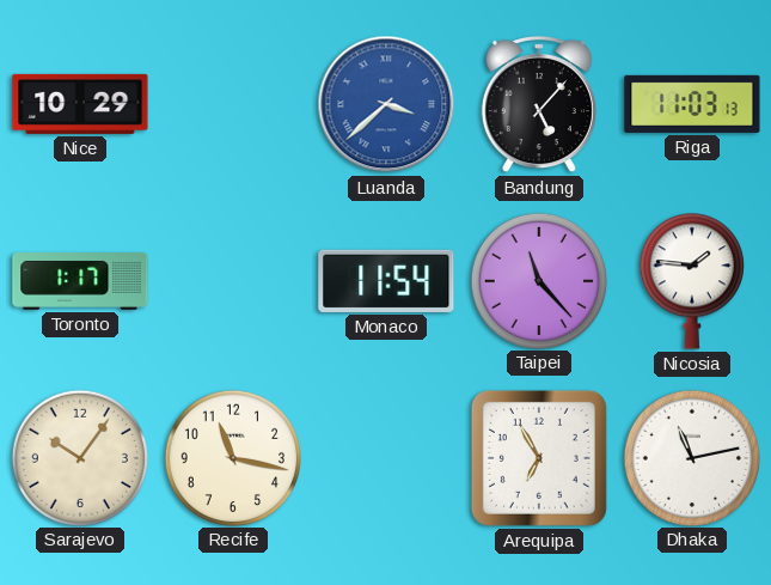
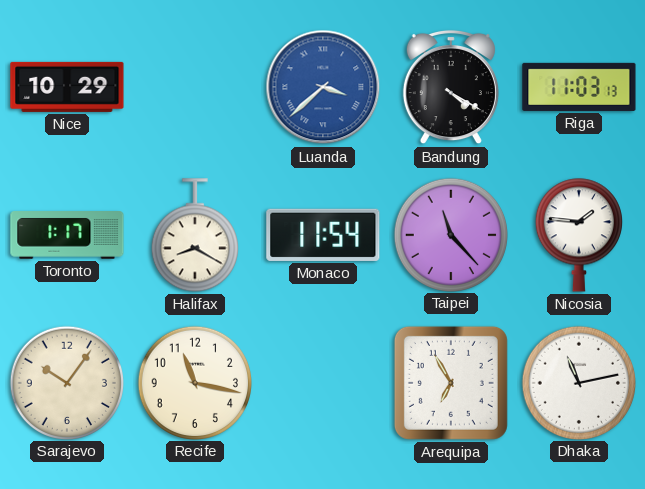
Bandung: 5:07 -> 4:20
Halifax: none -> 8:20
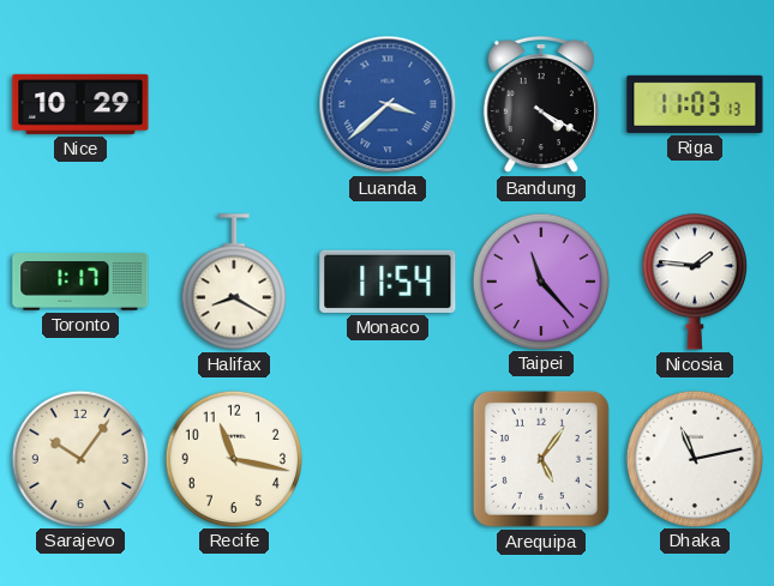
Arequipa: 6:55 -> 5:06
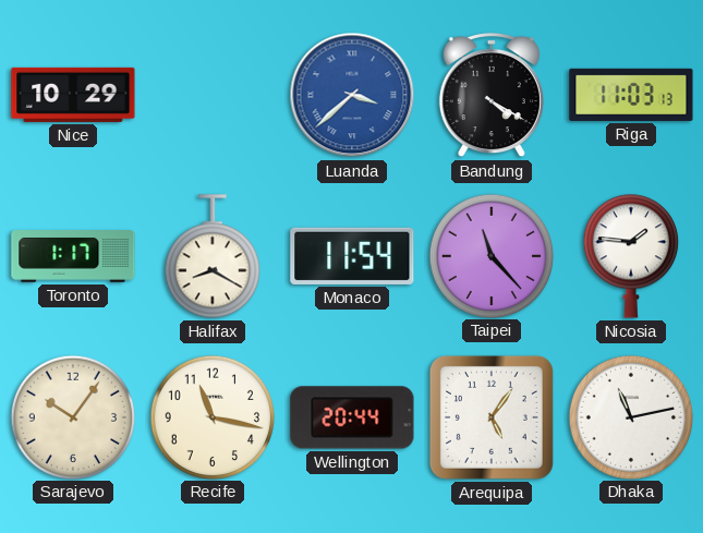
Wellington: none -> 20:44
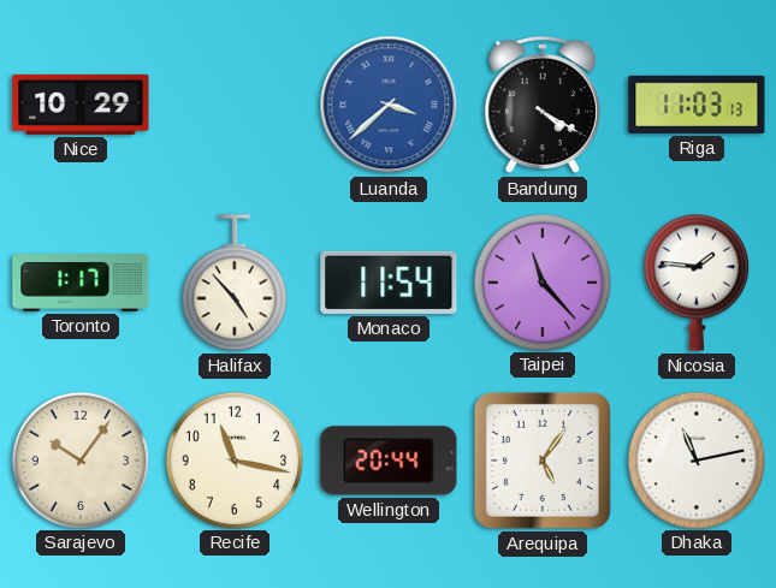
Halifax: 8:20 -> 4:53
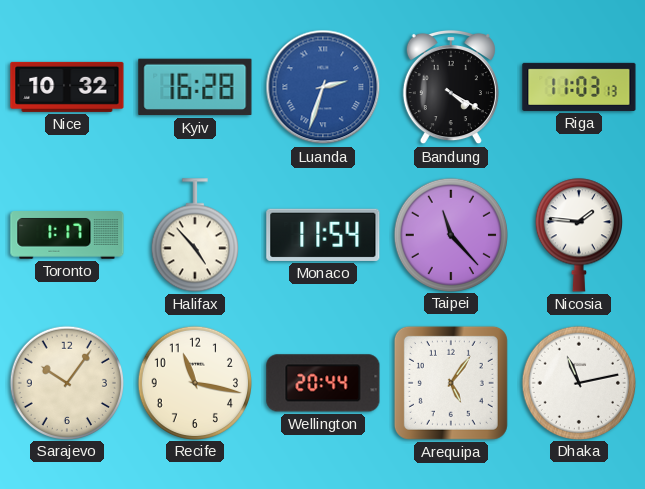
Nice: 10:29 -> 10:32
Kyiv: none -> 16:28
Luanda: 3:38 -> 2:33
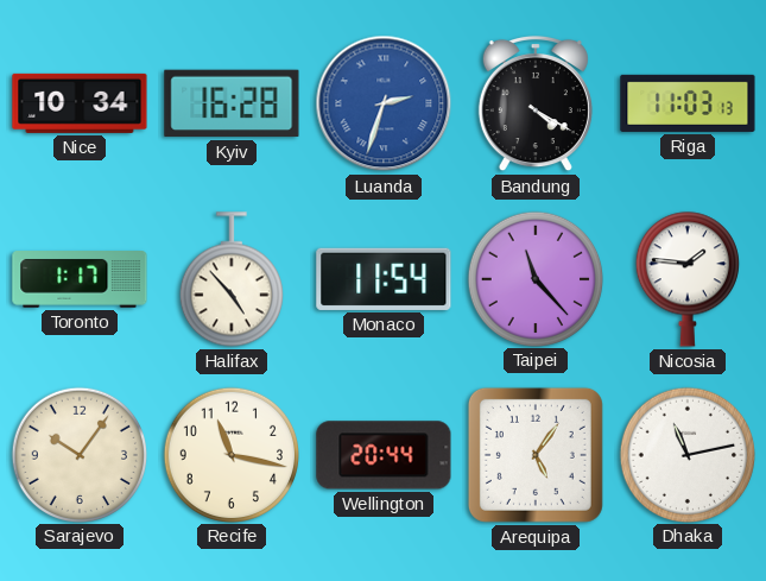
Nice: 10:32 -> 10:34
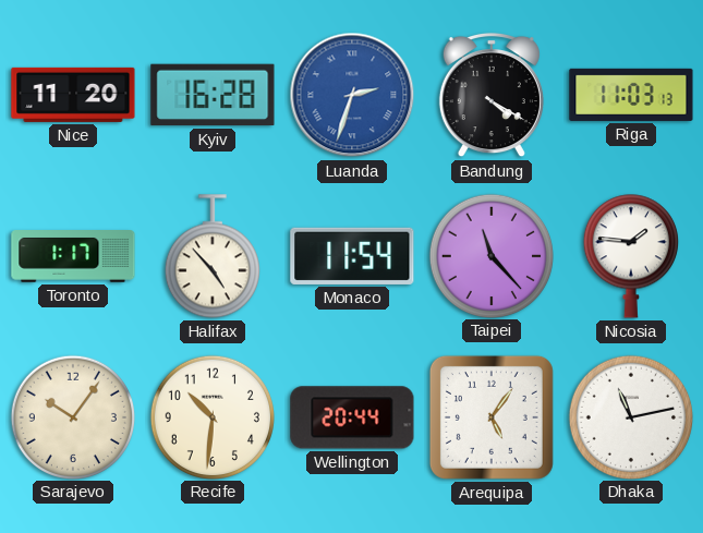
Nice: 10:34 -> 11:20
Recife: 11:17 -> 10:31
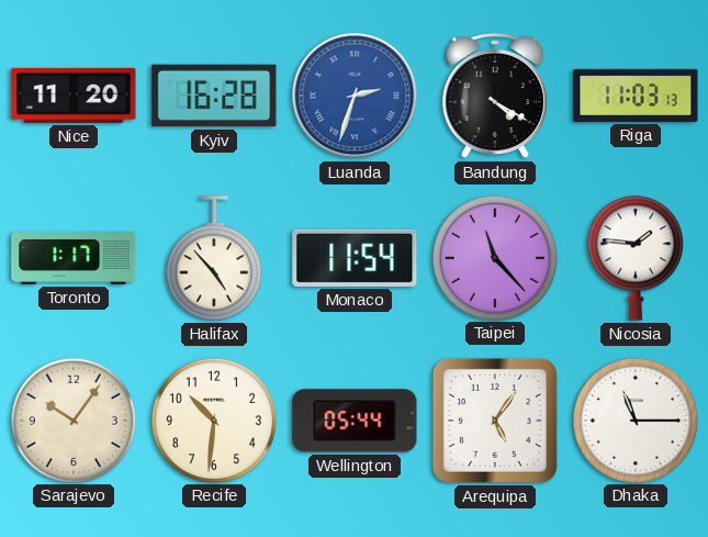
Wellington: 20:44 -> 05:44
Dhaka: 11:13 -> 11:15
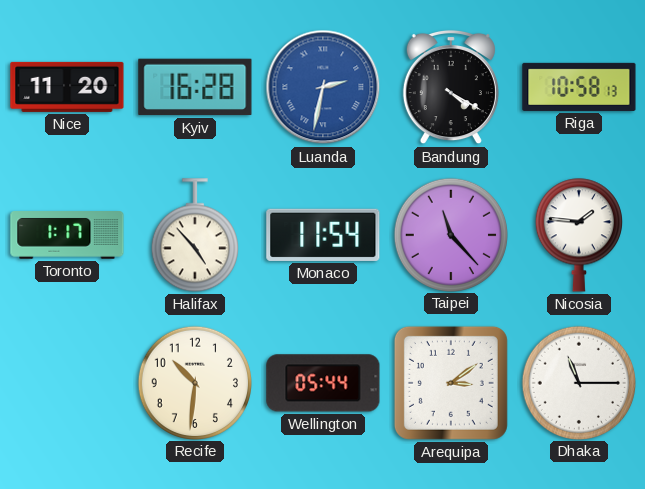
Luanda: 2:33 -> 2:32
Riga: 11:03 -> 10:58
Sarajevo: 10:06 -> none
Arequipa: 5:06 -> 3:09
